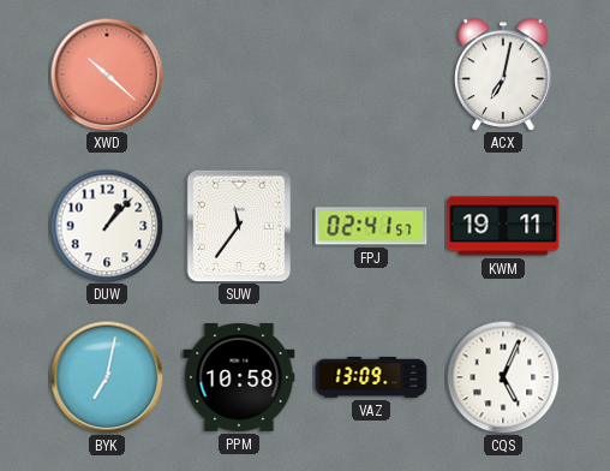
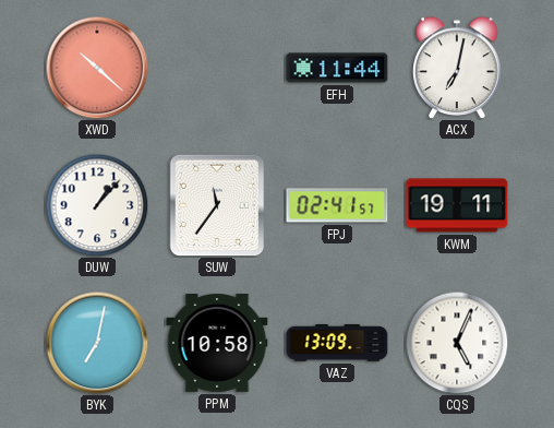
EFH: none -> 11:44
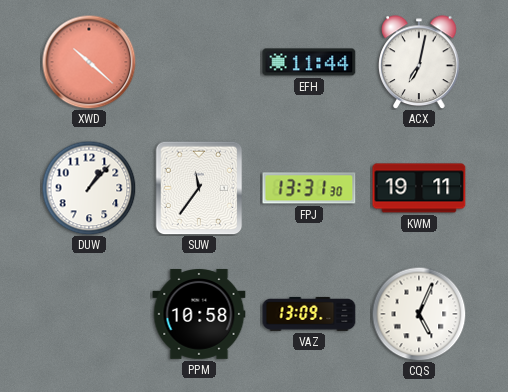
FPJ: 02:41 -> 13:31
BYK: 7:02 -> none
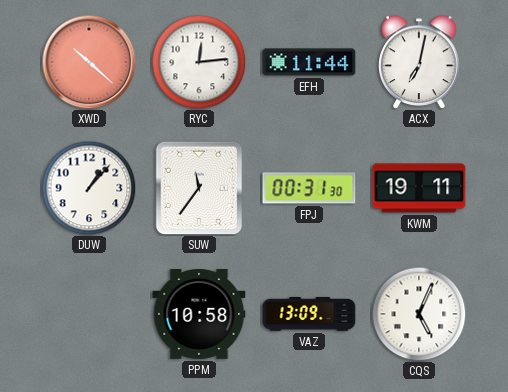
RYC: none -> 12:14
FPJ: 13:31 -> 00:31
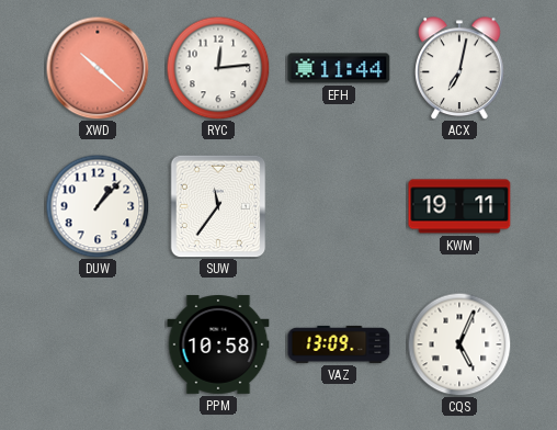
FPJ: 00:31 -> none
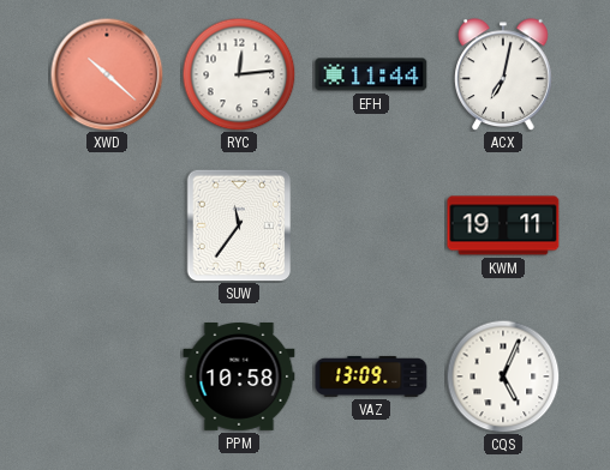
DUW: 1:07 -> none
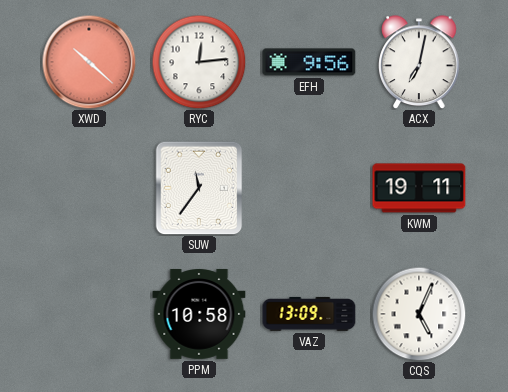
EFH: 11:44 -> 9:56
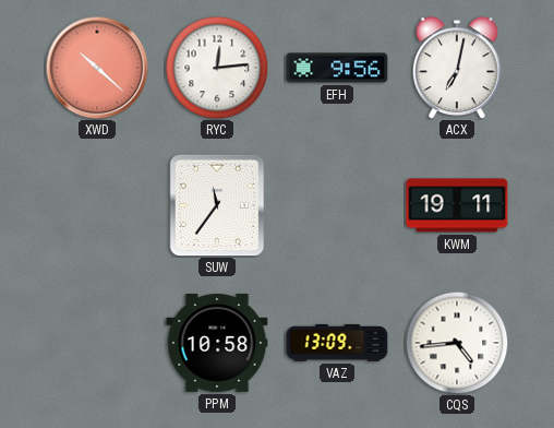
CQS: 5:04 -> 4:44
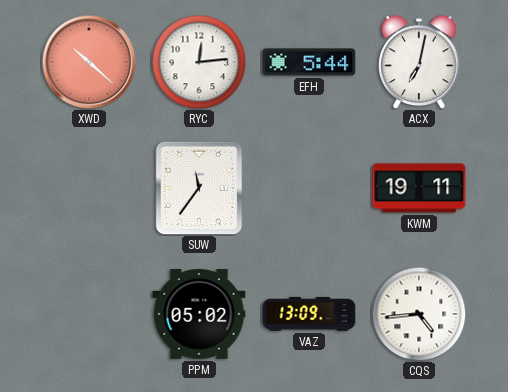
EFH: 9:56 -> 5:44
PPM: 10:58 -> 05:02
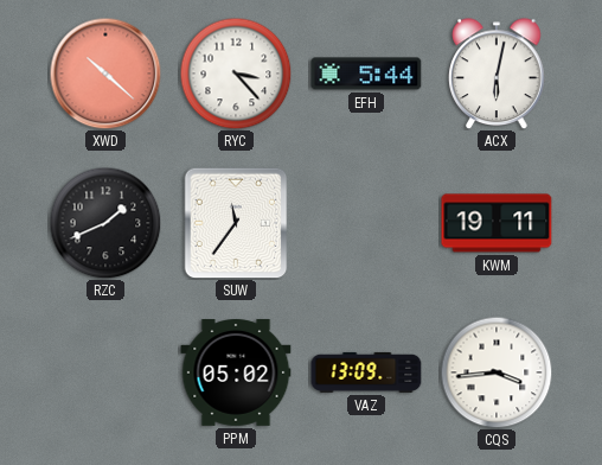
RYC: 12:14 -> 3:23
ACX: 7:02 -> 6:02
RZC: none -> 1:41
CQS: 4:44 -> 3:44
